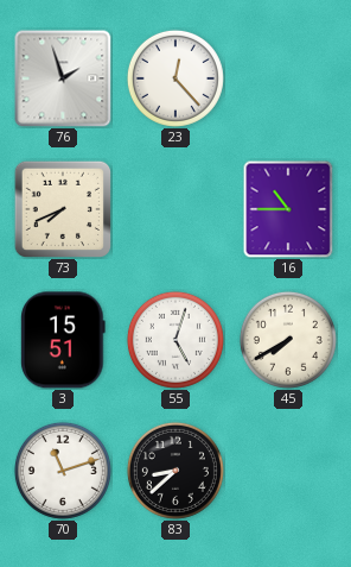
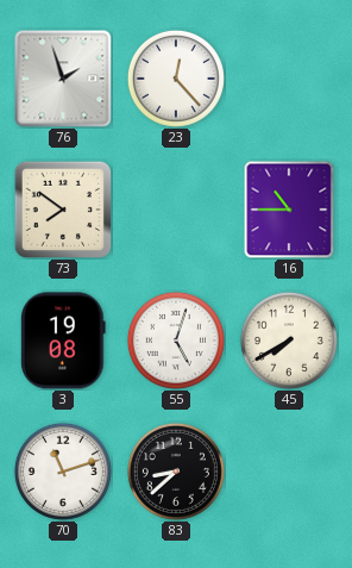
73: 7:41 -> 7:51
3: 15:51 -> 19:08
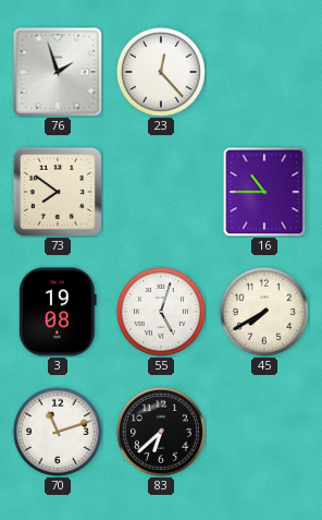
83: 8:38 -> 6:38
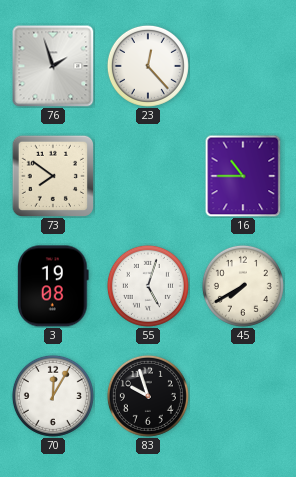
70: 11:12 -> 12:05
83: 6:38 -> 9:57
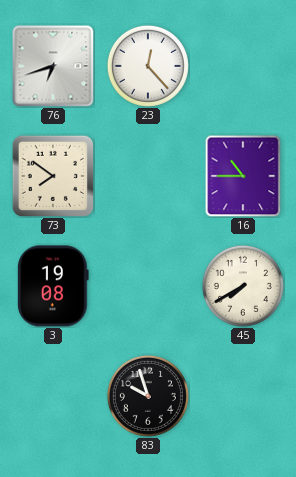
76: 1:57 -> 6:42
55: 5:03 -> none
70: 12:05 -> none
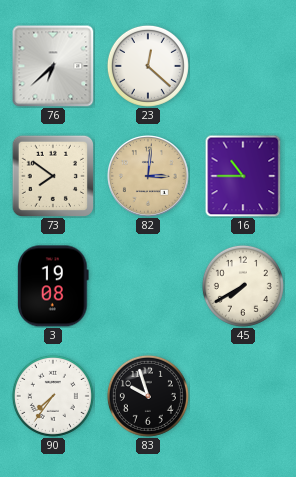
76: 6:42 -> 6:38
23: 12:23 -> 12:22
82: none -> 3:01
90: none -> 7:36
